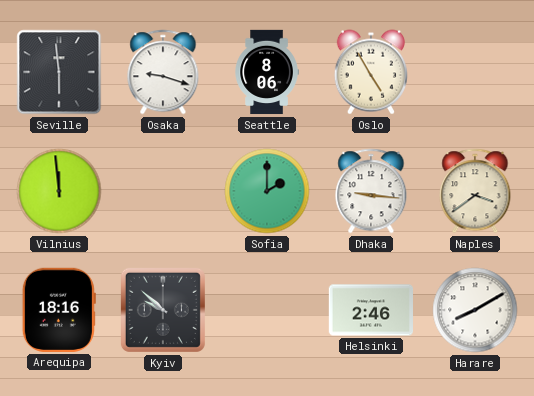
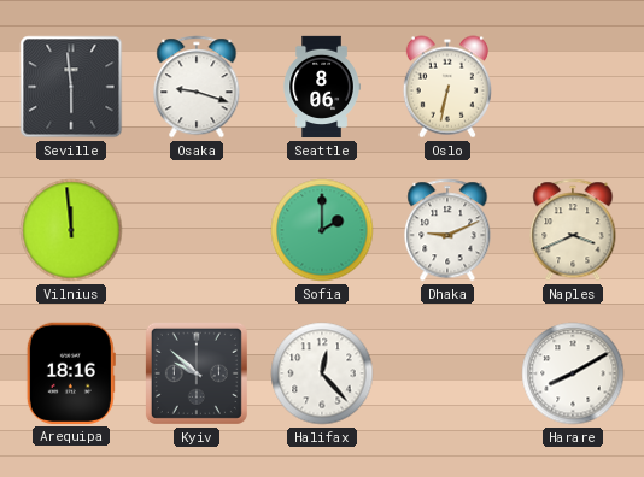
Oslo: 4:55 -> 6:32
Dhaka: 9:16 -> 9:11
Naples: 3:39 -> 3:41
Halifax: none -> 12:23
Helsinki: 2:46 -> none
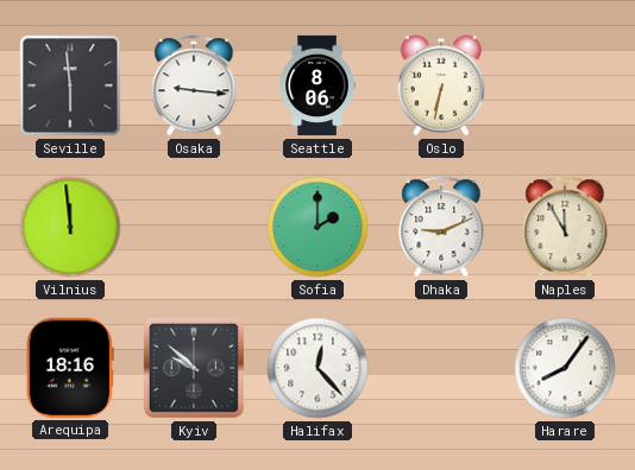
Osaka: 9:18 -> 9:16
Naples: 3:41 -> 11:55
Harare: 8:10 -> 8:06
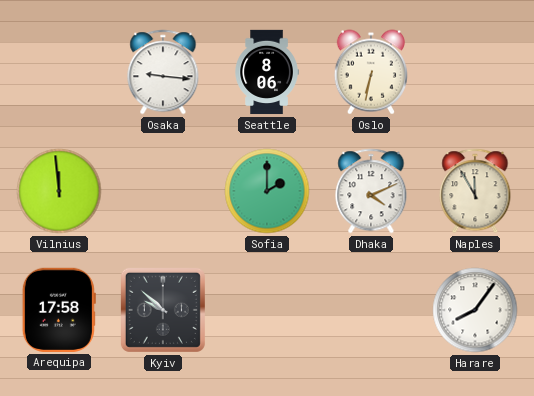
Seville: 5:59 -> none
Dhaka: 9:11 -> 4:11
Arequipa: 18:16 -> 17:58
Halifax: 12:23 -> none
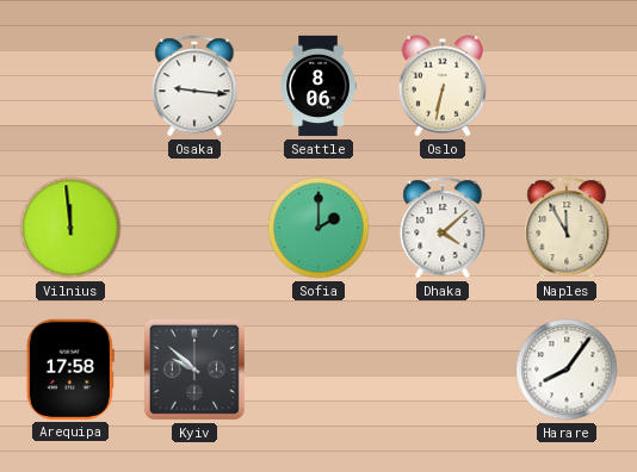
Dhaka: 4:11 -> 4:08
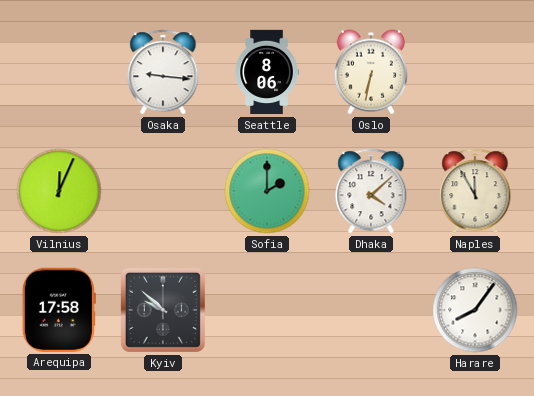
Vilnius: 11:59 -> 12:04
